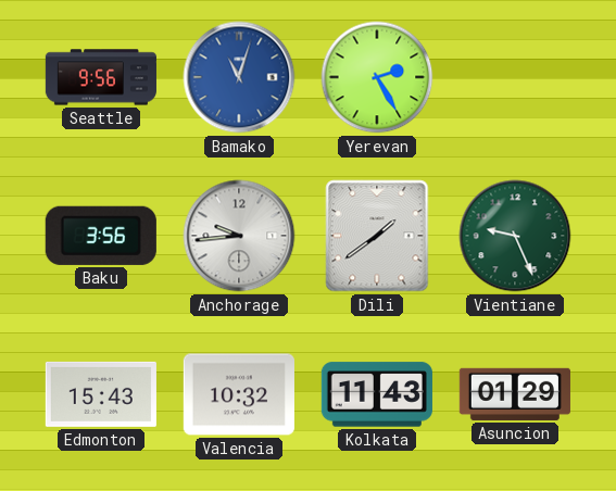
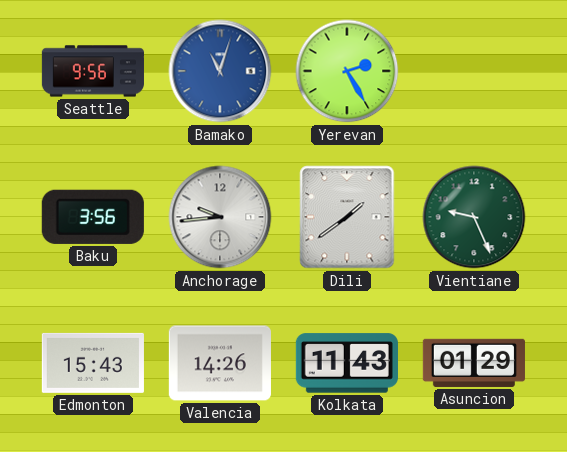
Valencia: 10:32 -> 14:26
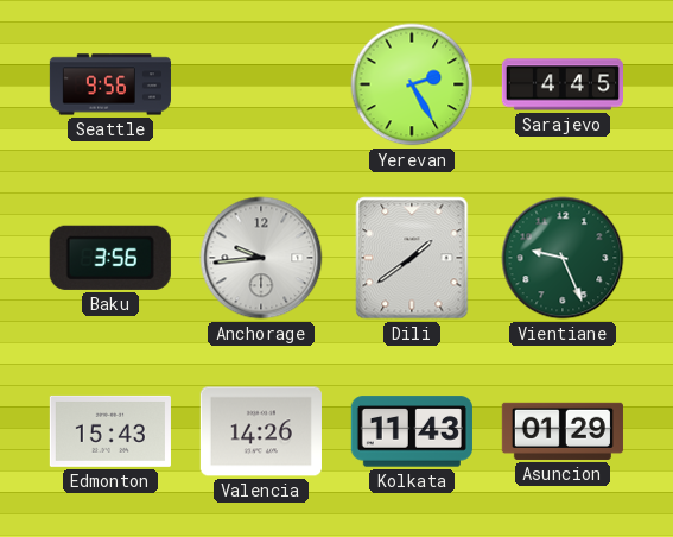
Bamako: 11:03 -> none
Sarajevo: none -> 4:45
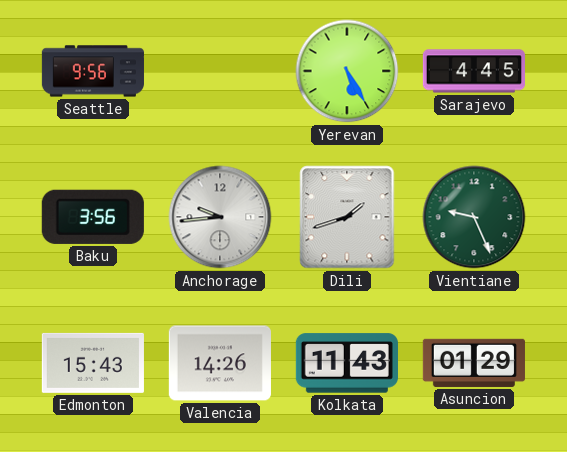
Yerevan: 2:25 -> 5:25
Dili: 1:39 -> 1:42
